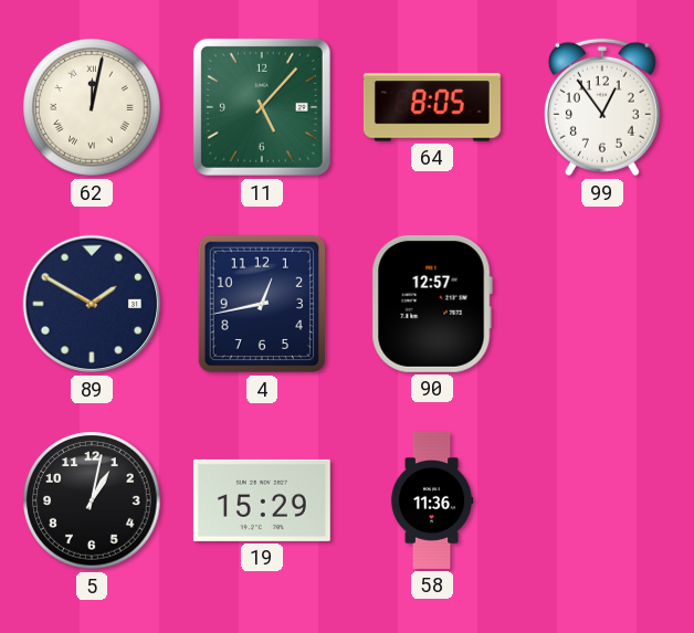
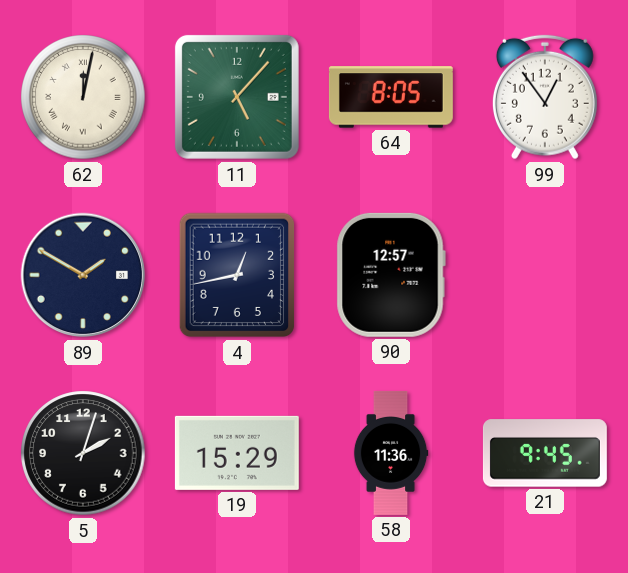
5: 1:02 -> 2:03
21: none -> 9:45
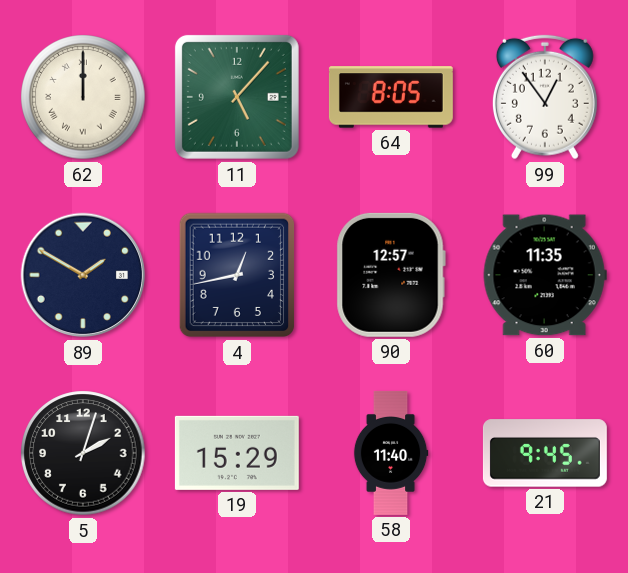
62: 12:02 -> 12:00
60: none -> 11:35
58: 11:36 -> 11:40
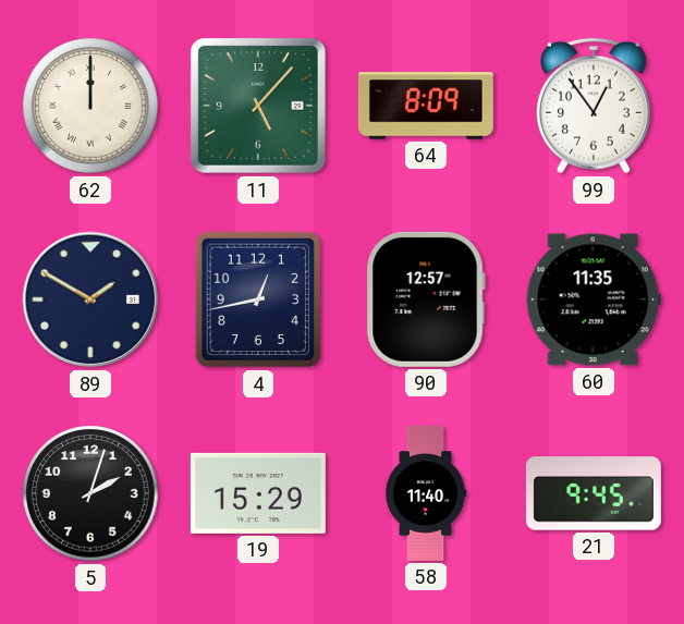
64: 8:05 -> 8:09
